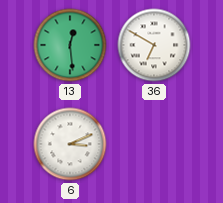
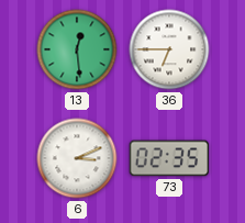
36: 6:50 -> 6:45
73: none -> 02:35
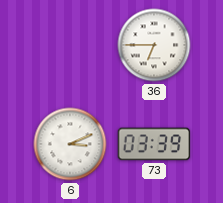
13: 12:29 -> none
73: 02:35 -> 03:39
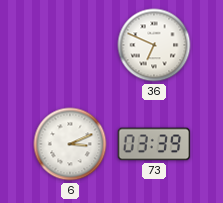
36: 6:45 -> 6:49
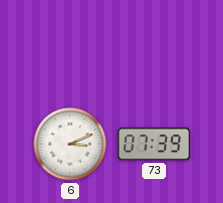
36: 6:49 -> none
73: 03:39 -> 07:39
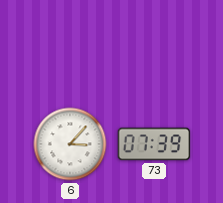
6: 3:11 -> 3:07
